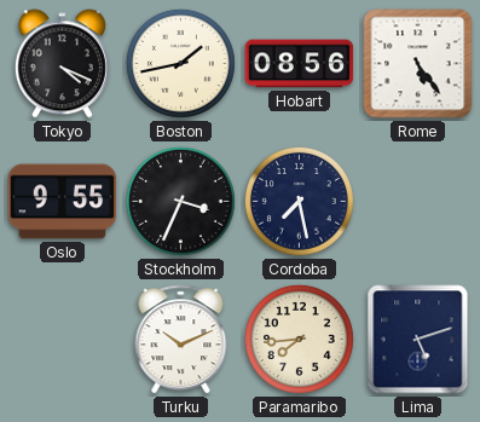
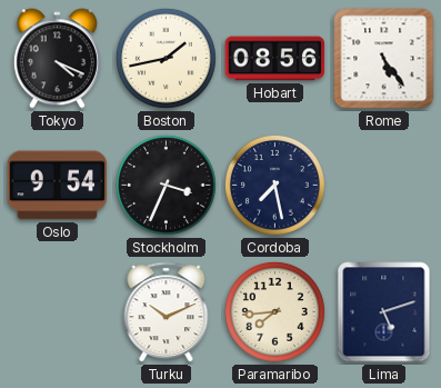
Oslo: 9:55 -> 9:54
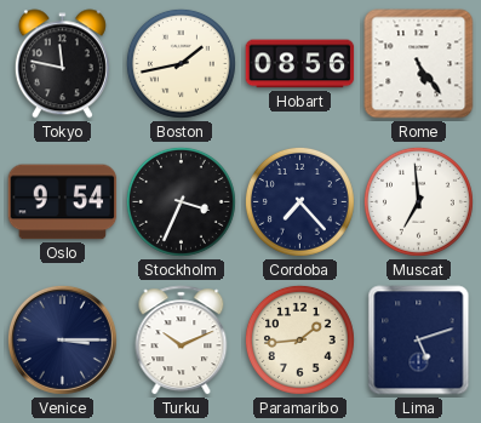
Tokyo: 4:19 -> 11:47
Cordoba: 7:28 -> 7:23
Muscat: none -> 6:59
Venice: none -> 3:15
Paramaribo: 7:44 -> 1:44
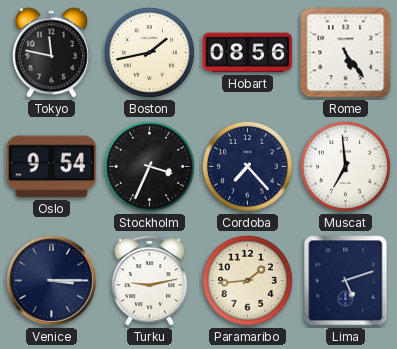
Turku: 10:11 -> 9:13
